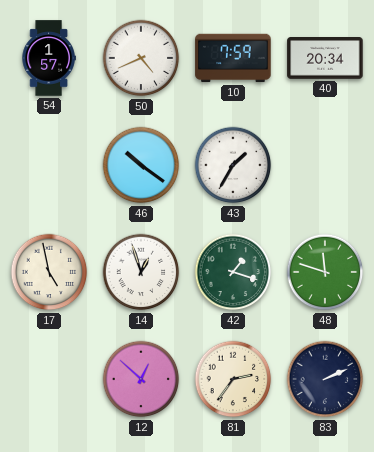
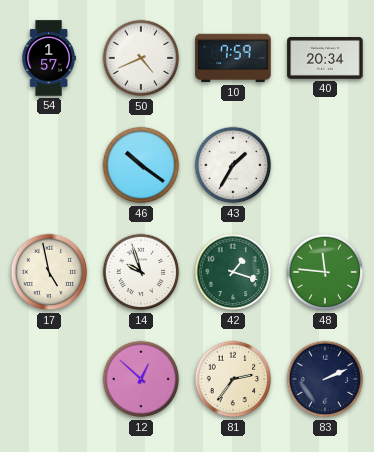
14: 12:57 -> 9:57
48: 11:48 -> 11:46
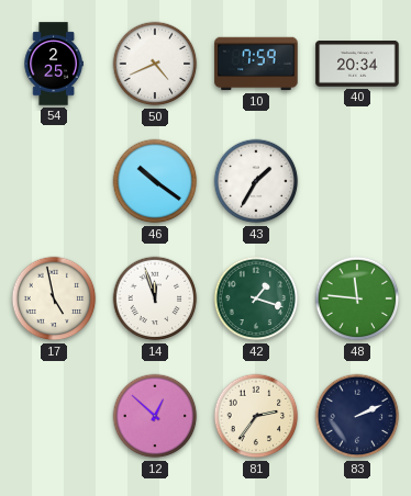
54: 1:57 -> 2:25
14: 9:57 -> 11:57
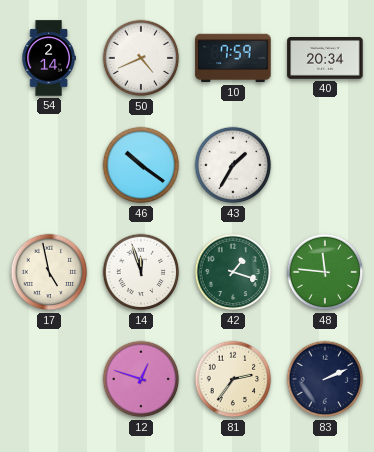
54: 2:25 -> 2:14
12: 12:52 -> 12:48
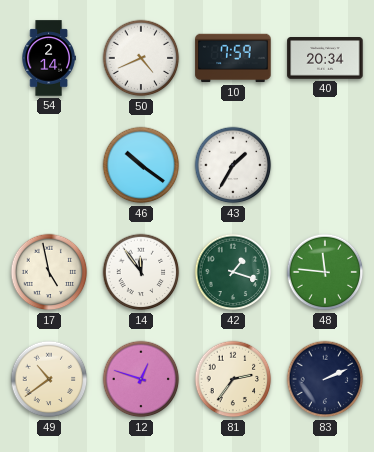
14: 11:57 -> 11:54
49: none -> 10:39
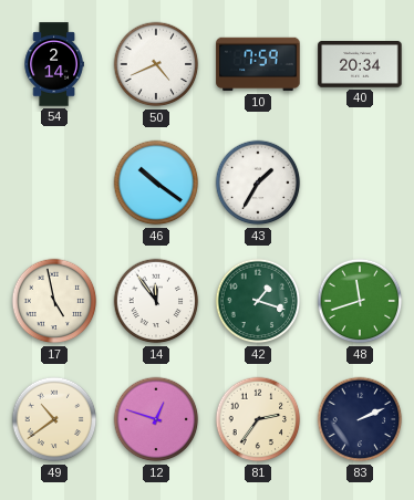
48: 11:46 -> 11:42
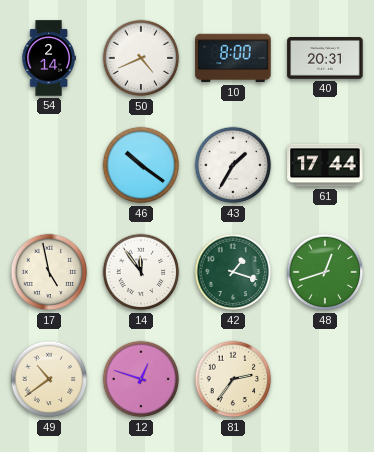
10: 7:59 -> 8:00
40: 20:34 -> 20:31
61: none -> 17:44
48: 11:42 -> 12:42
83: 2:11 -> none
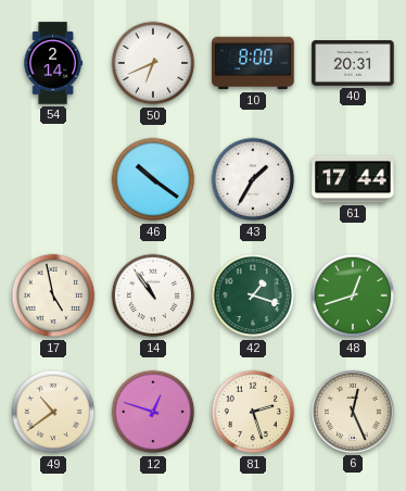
50: 4:41 -> 6:41
14: 11:54 -> 10:54
81: 2:36 -> 2:27
6: none -> 12:26
